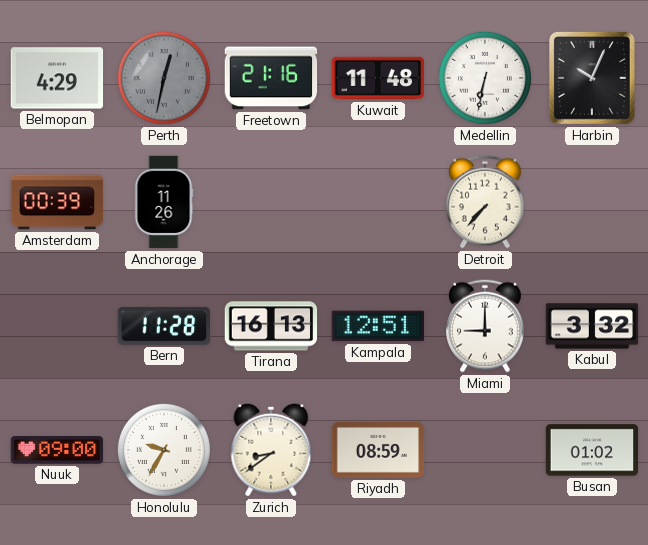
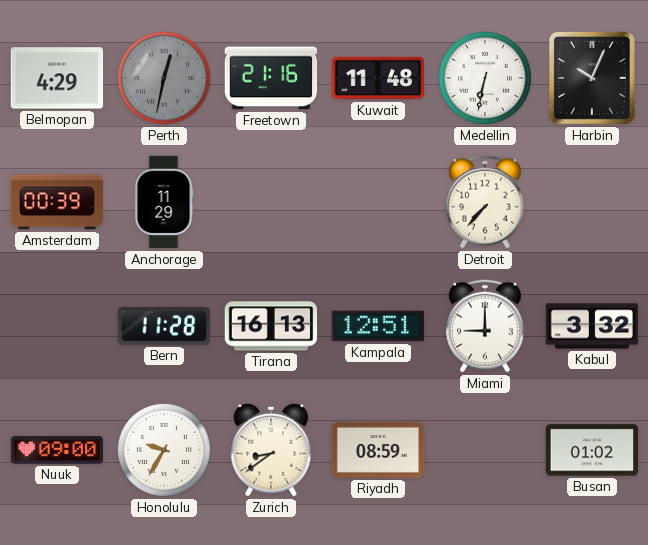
Anchorage: 11:26 -> 11:29
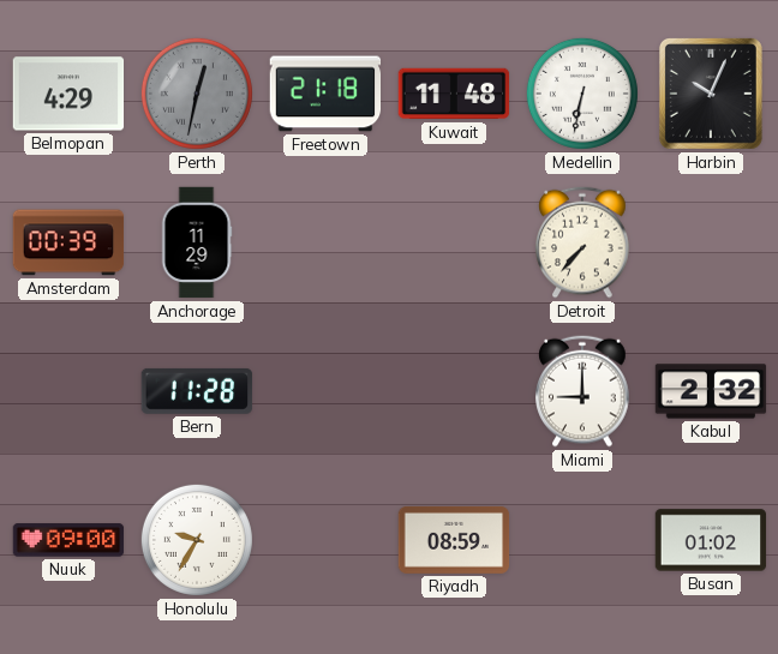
Freetown: 21:16 -> 21:18
Tirana: 16:13 -> none
Kampala: 12:51 -> none
Kabul: 3:32 -> 2:32
Zurich: 8:39 -> none
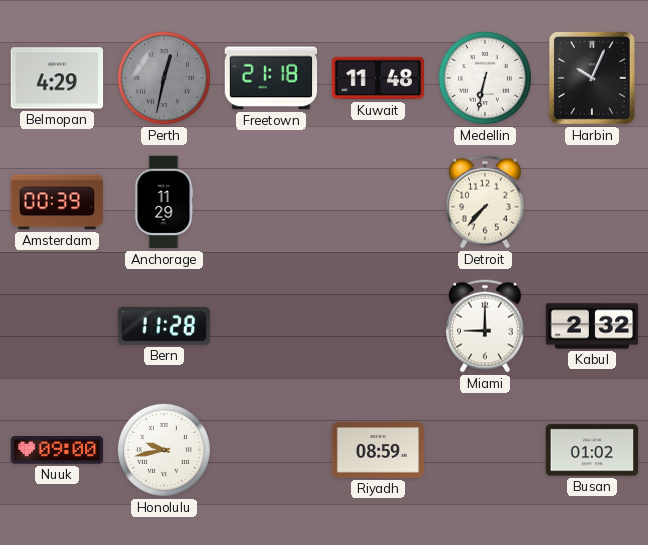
Honolulu: 9:35 -> 9:43
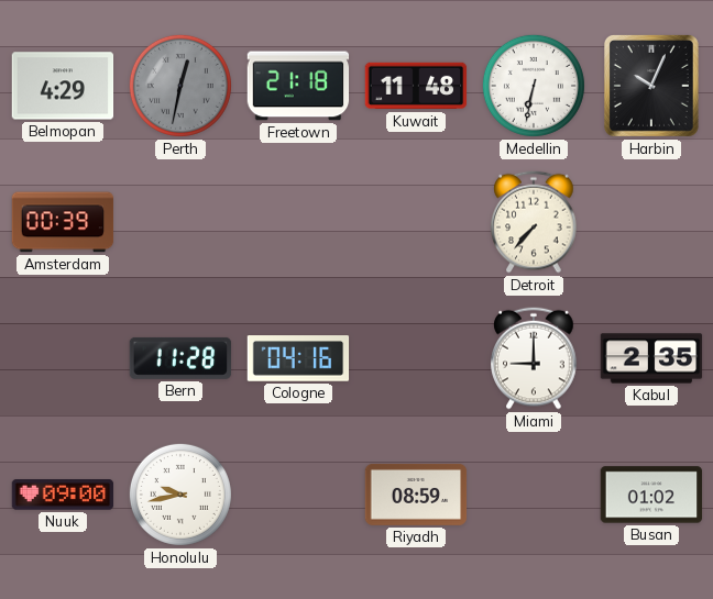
Anchorage: 11:29 -> none
Cologne: none -> 04:16
Kabul: 2:32 -> 2:35
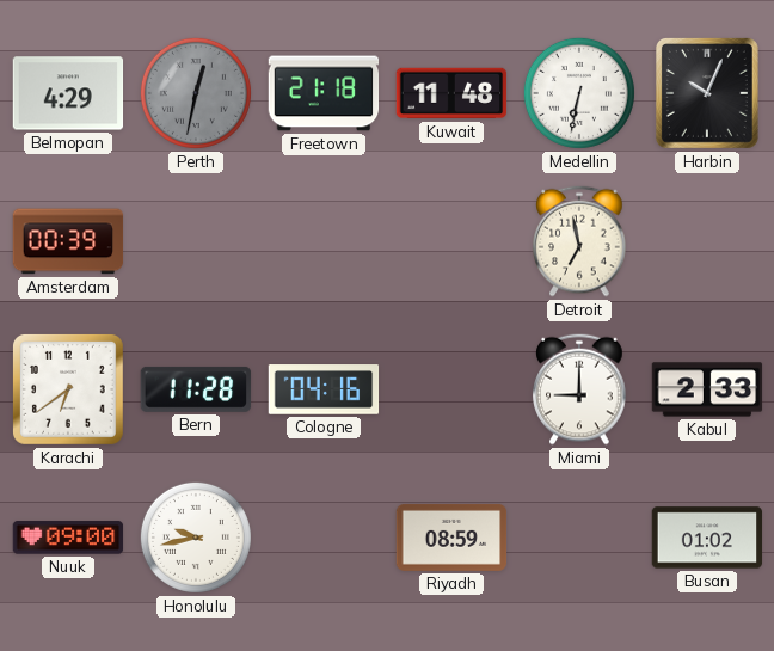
Detroit: 7:37 -> 6:58
Karachi: none -> 6:39
Kabul: 2:35 -> 2:33
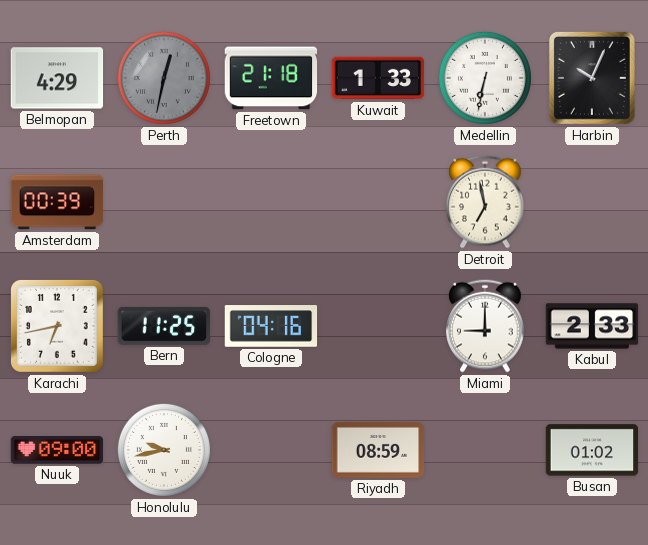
Kuwait: 11:48 -> 1:33
Karachi: 6:39 -> 6:43
Bern: 11:28 -> 11:25
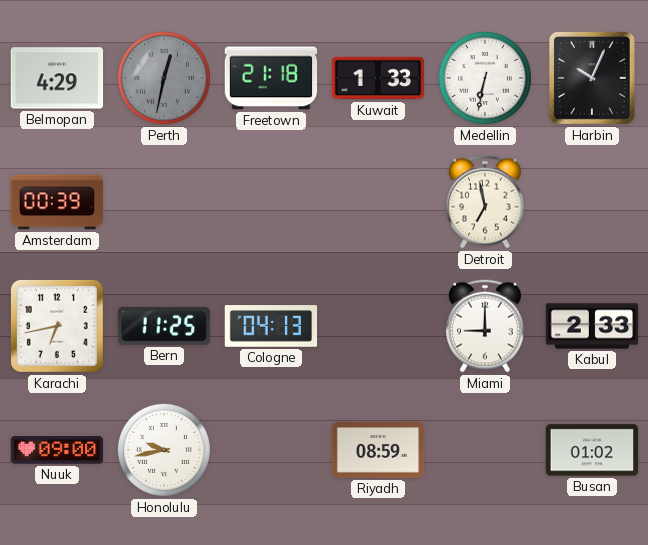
Cologne: 04:16 -> 04:13
